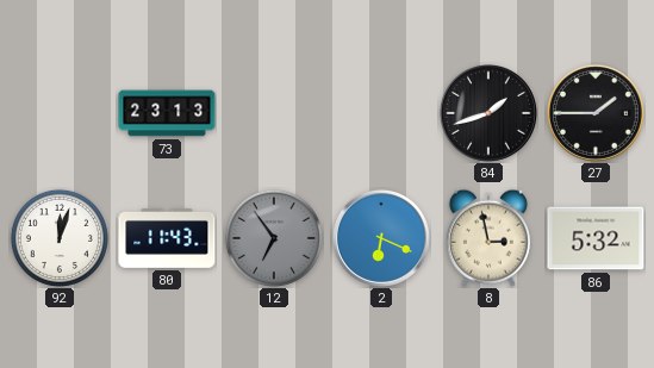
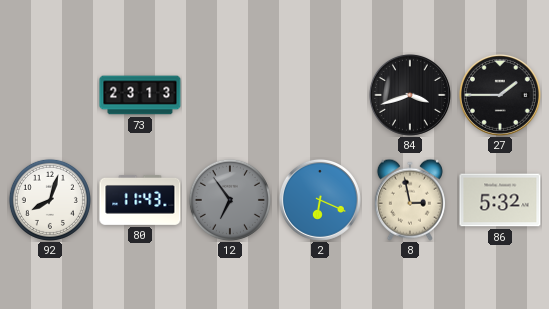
84: 1:42 -> 3:42
92: 12:03 -> 8:03
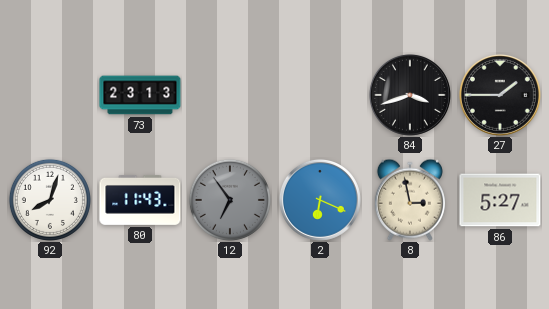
86: 5:32 -> 5:27
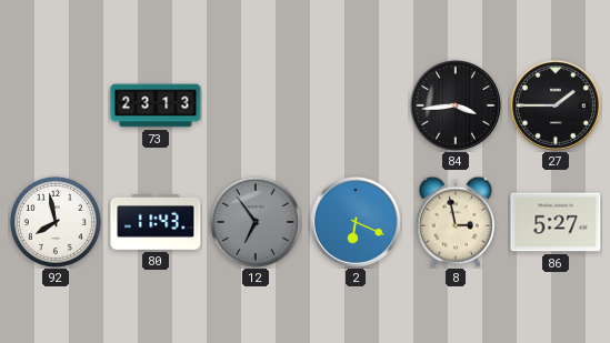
84: 3:42 -> 3:44
92: 8:03 -> 7:58
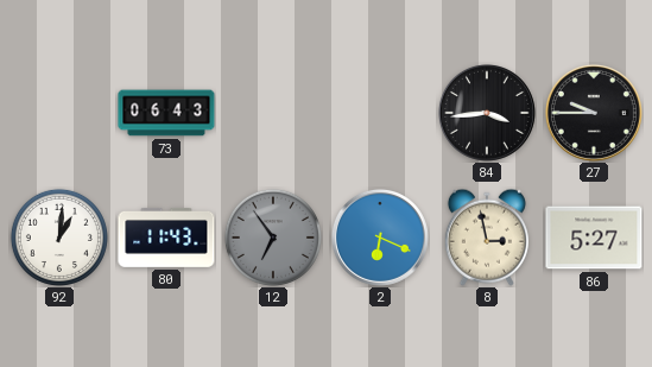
73: 23:13 -> 06:43
27: 1:45 -> 9:45
92: 7:58 -> 1:01
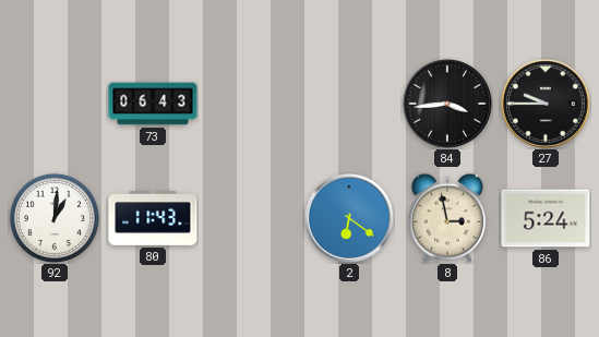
12: 6:54 -> none
2: 6:19 -> 6:21
86: 5:27 -> 5:24
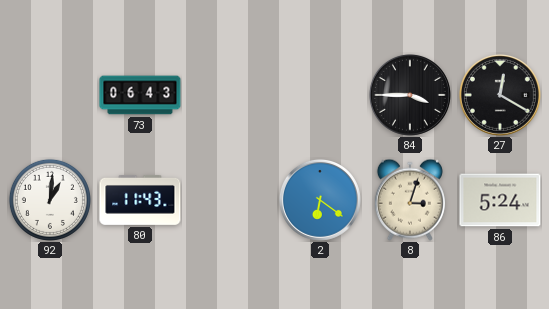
84: 3:44 -> 3:45
27: 9:45 -> 12:20
8: 2:58 -> 3:03
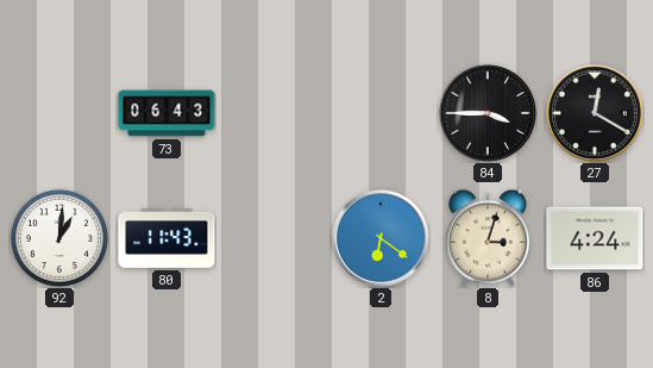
86: 5:24 -> 4:24
